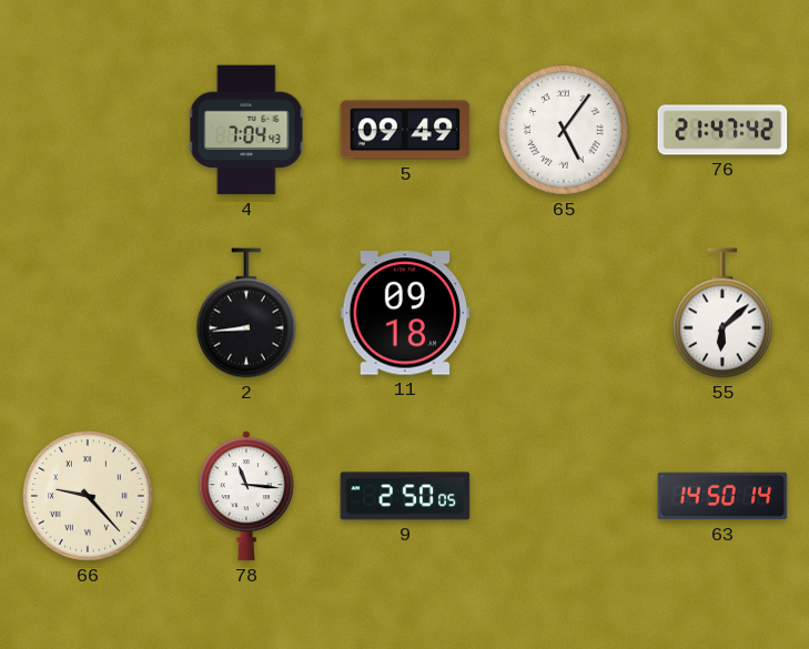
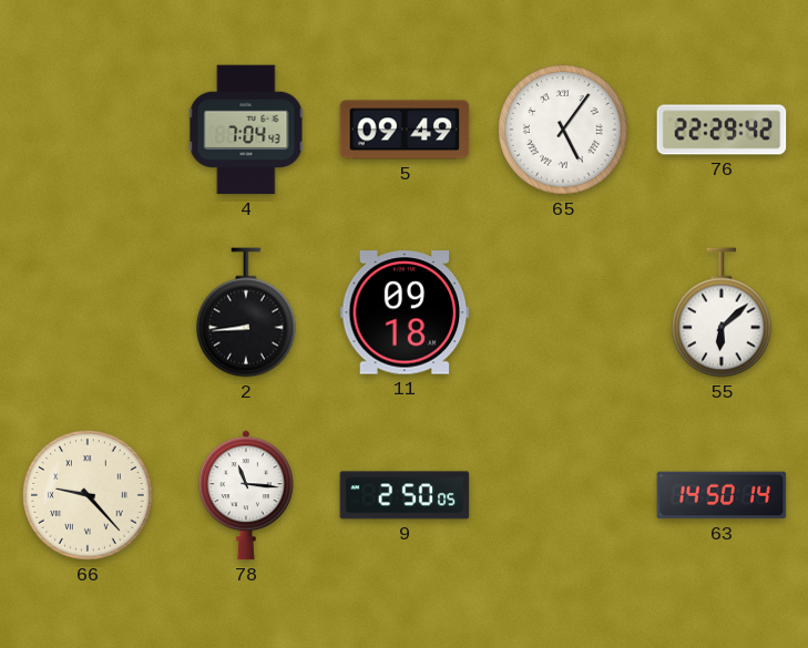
76: 21:47 -> 22:29
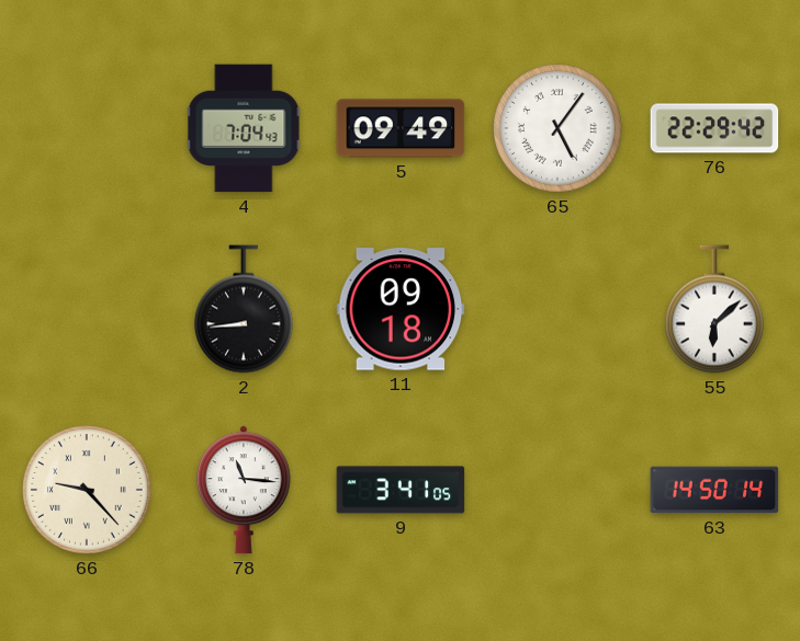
9: 2:50 -> 3:41
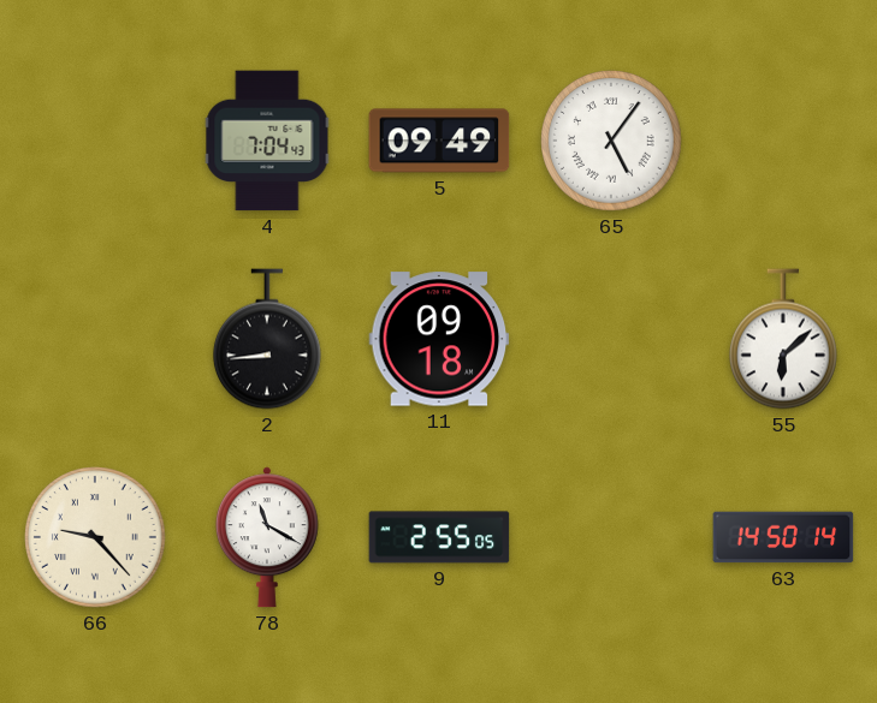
76: 22:29 -> none
78: 11:16 -> 11:20
9: 3:41 -> 2:55
